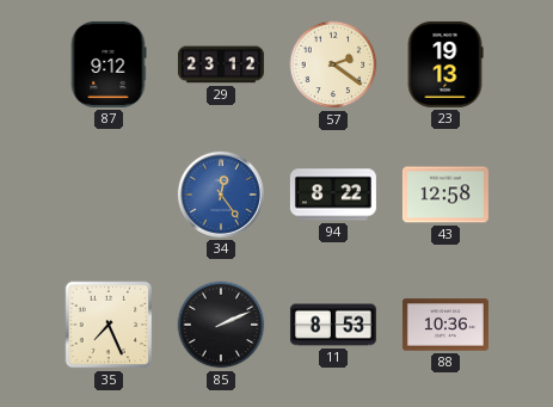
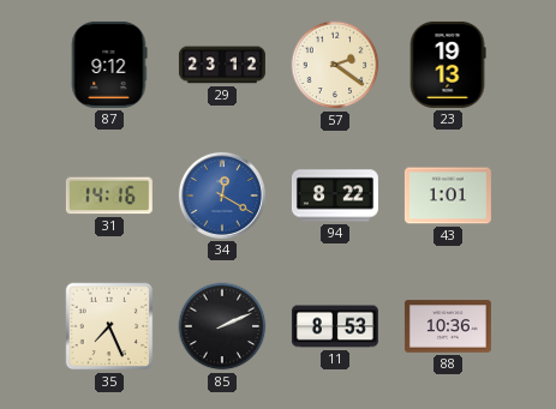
31: none -> 14:16
34: 12:24 -> 12:20
43: 12:58 -> 1:01
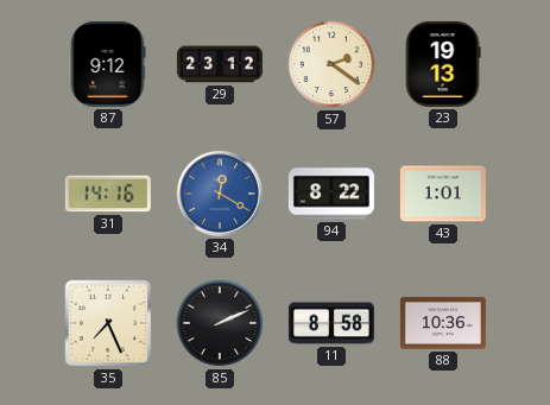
11: 8:53 -> 8:58
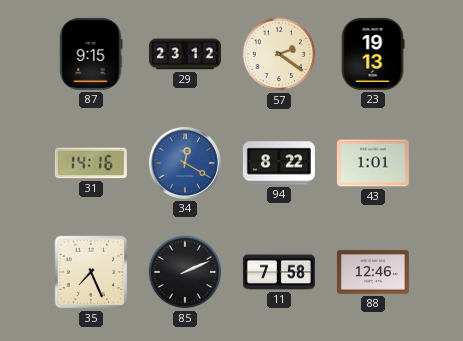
87: 9:12 -> 9:15
11: 8:58 -> 7:58
88: 10:36 -> 12:46
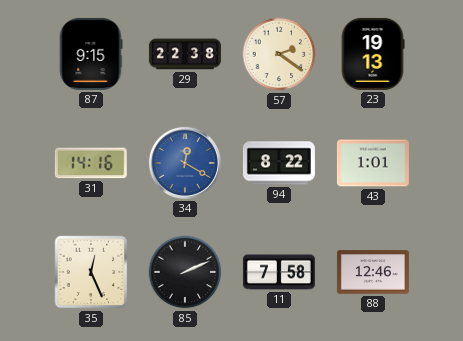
29: 23:12 -> 22:38
35: 7:26 -> 12:26
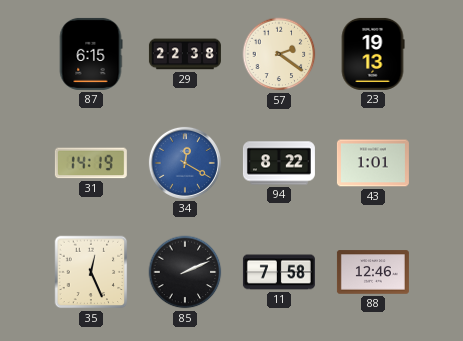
87: 9:15 -> 6:15
31: 14:16 -> 14:19
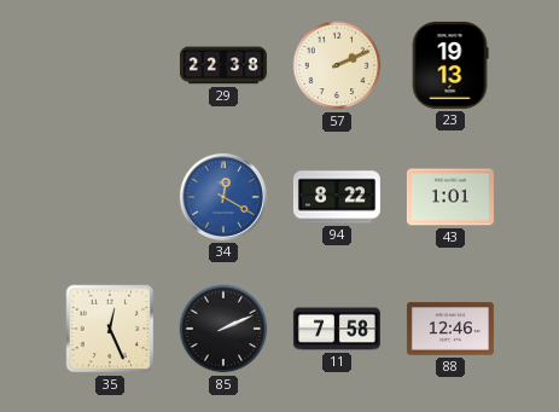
87: 6:15 -> none
57: 2:21 -> 2:11
31: 14:19 -> none
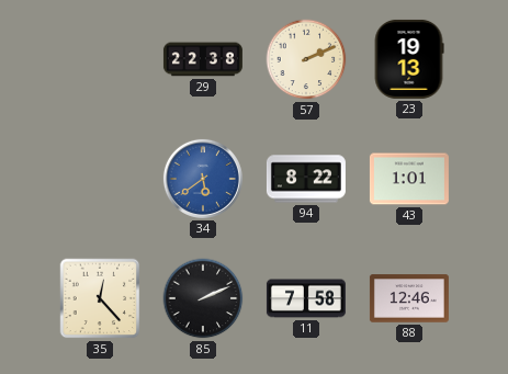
34: 12:20 -> 5:39
35: 12:26 -> 12:23
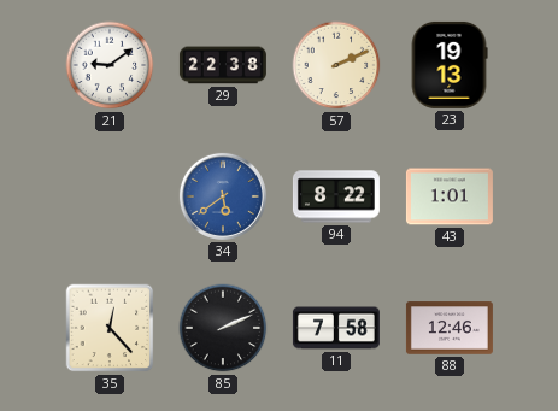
21: none -> 9:09
